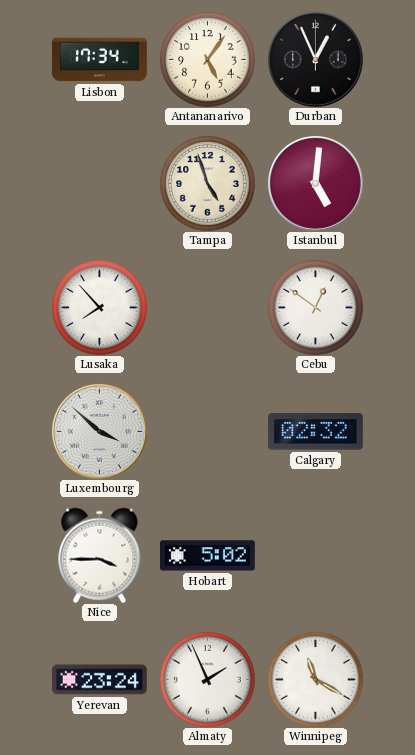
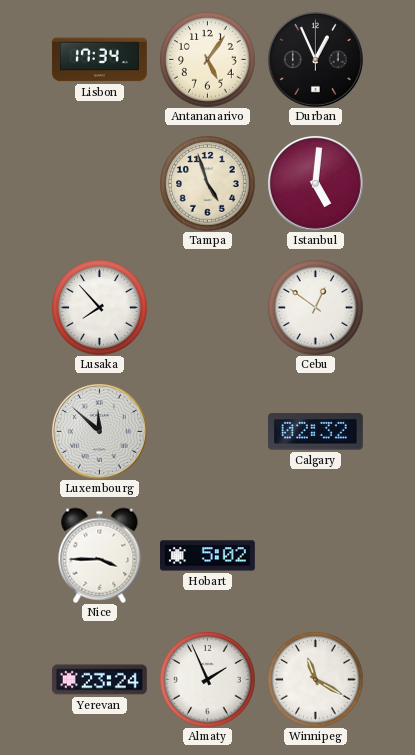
Luxembourg: 3:52 -> 11:52
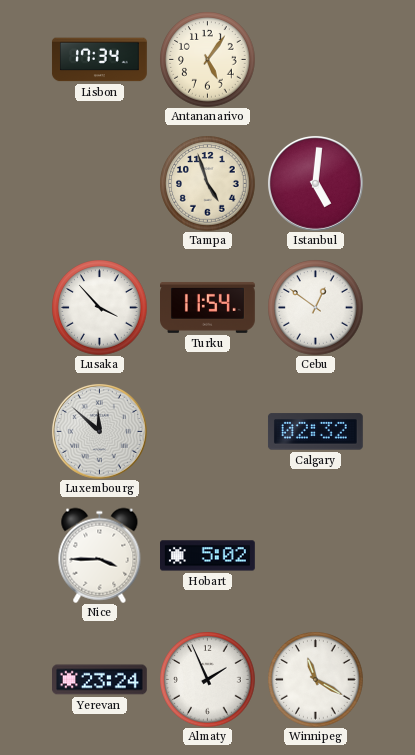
Durban: 12:56 -> none
Lusaka: 7:53 -> 3:53
Turku: none -> 11:54
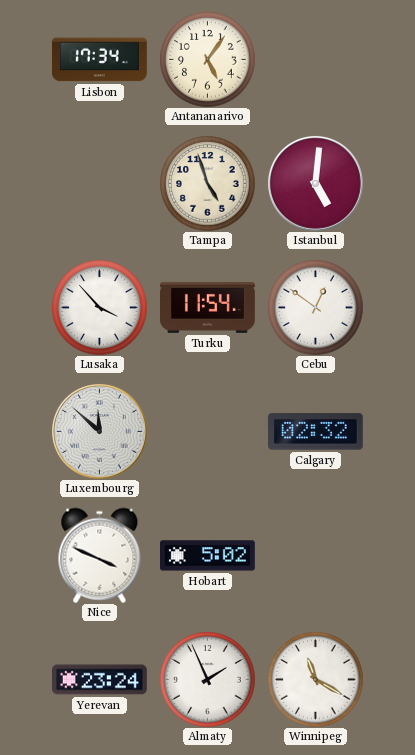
Nice: 3:45 -> 3:49
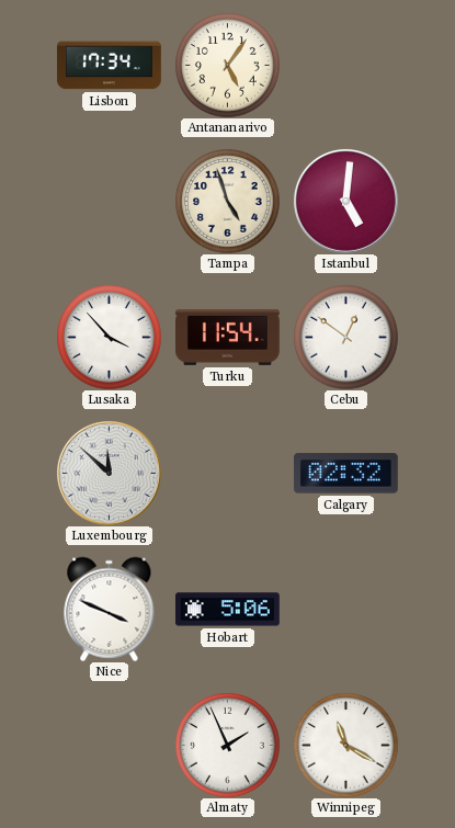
Hobart: 5:02 -> 5:06
Yerevan: 23:24 -> none
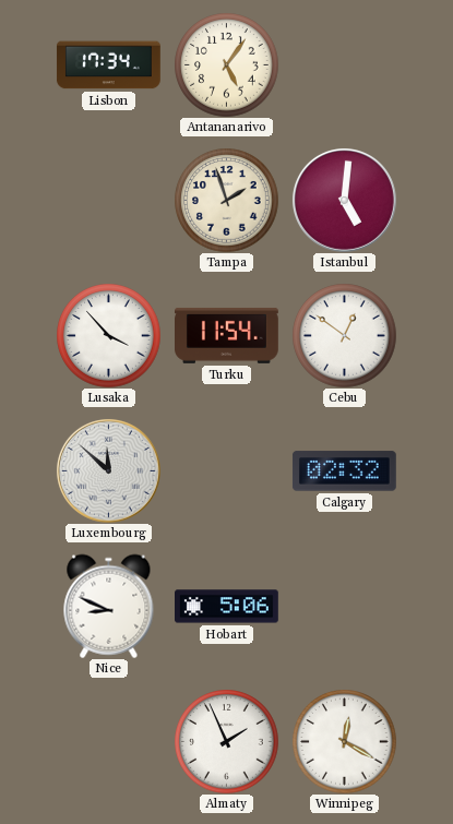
Tampa: 4:57 -> 1:57
Nice: 3:49 -> 8:49
Winnipeg: 11:20 -> 12:20
